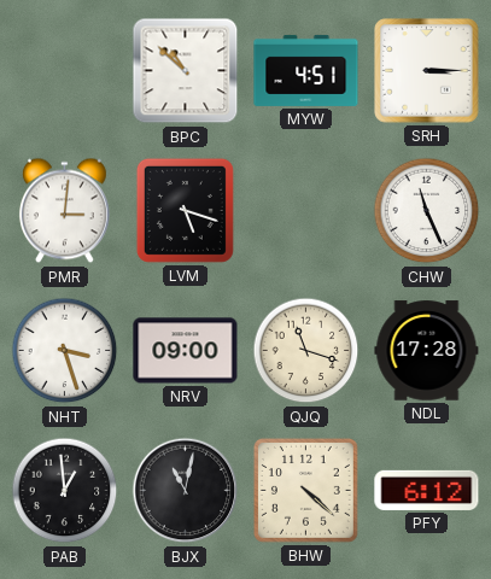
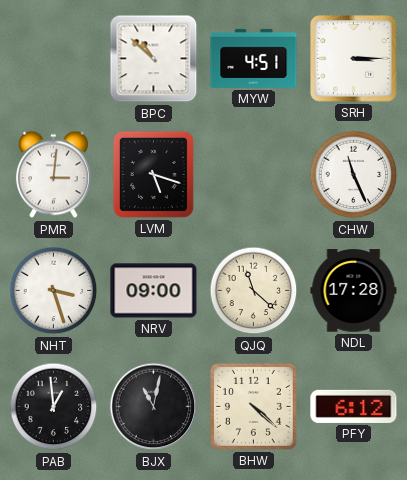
QJQ: 11:18 -> 11:22
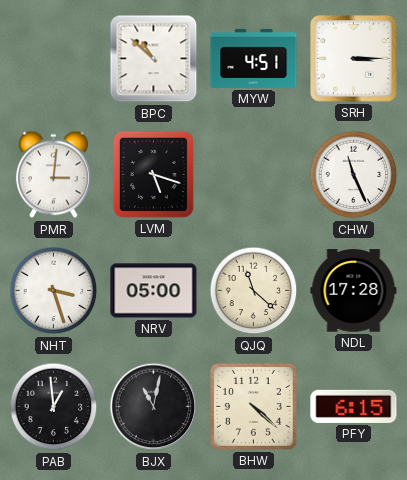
NRV: 09:00 -> 05:00
PFY: 6:12 -> 6:15
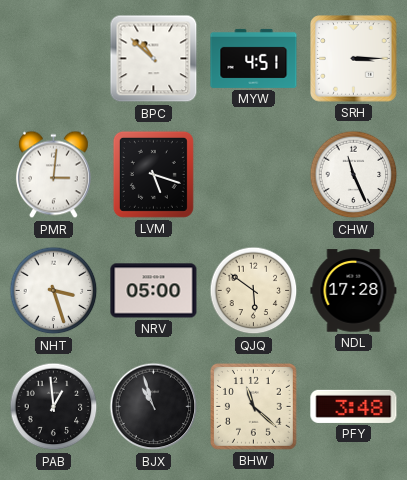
QJQ: 11:22 -> 5:51
BJX: 11:02 -> 10:57
BHW: 4:22 -> 11:22
PFY: 6:15 -> 3:48
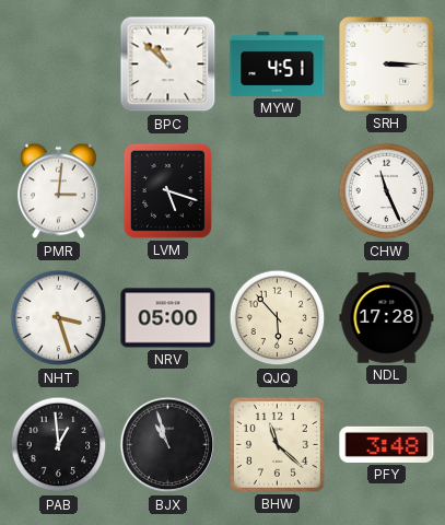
QJQ: 5:51 -> 5:53
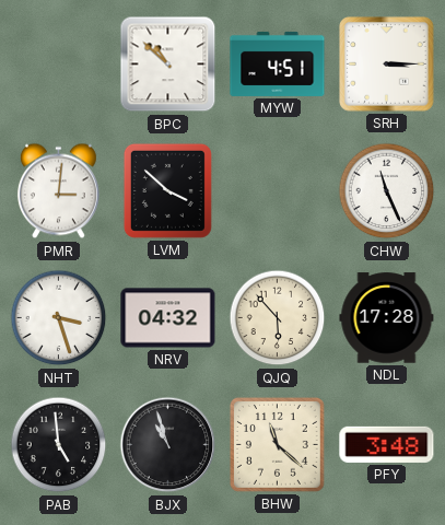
LVM: 5:18 -> 3:52
NRV: 05:00 -> 04:32
PAB: 12:59 -> 4:59
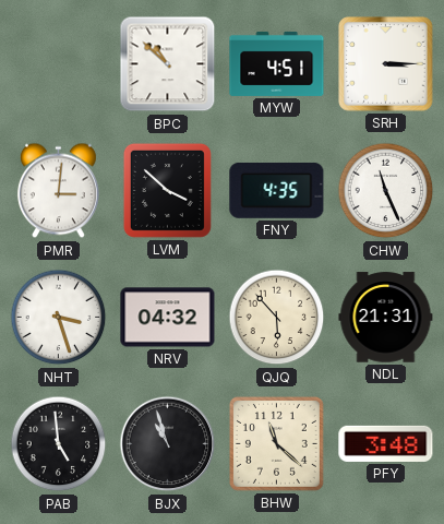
FNY: none -> 4:35
NDL: 17:28 -> 21:31
